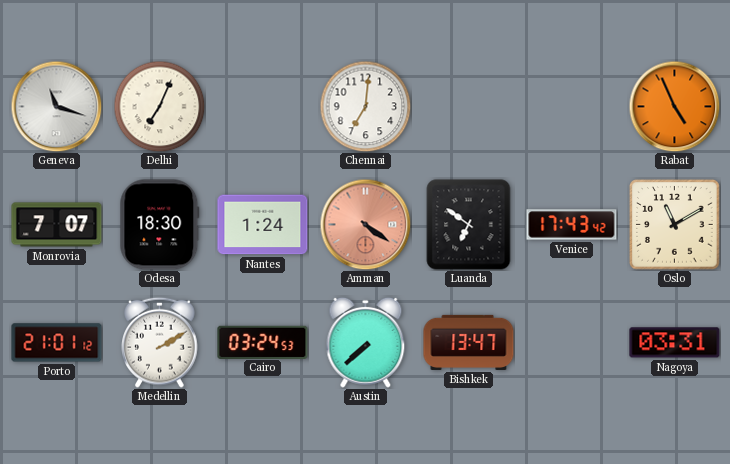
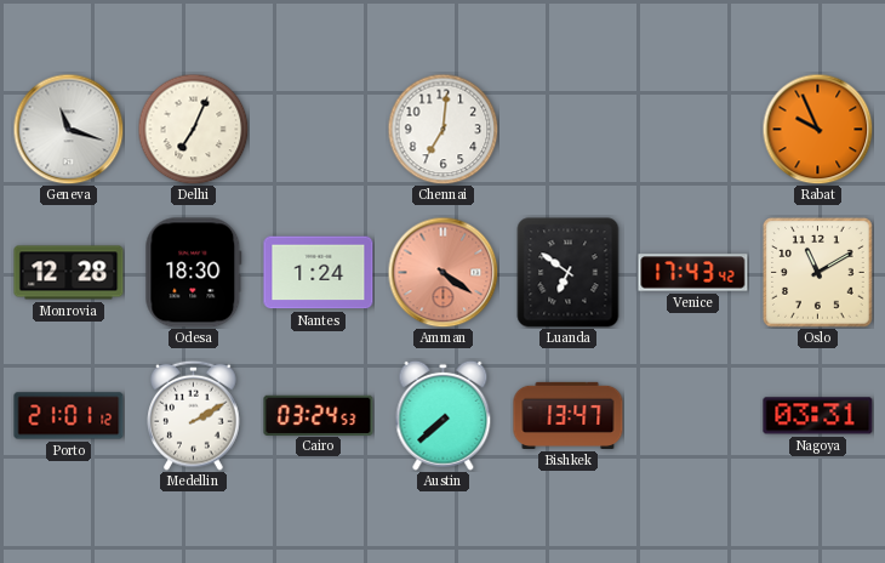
Rabat: 4:56 -> 9:56
Monrovia: 7:07 -> 12:28
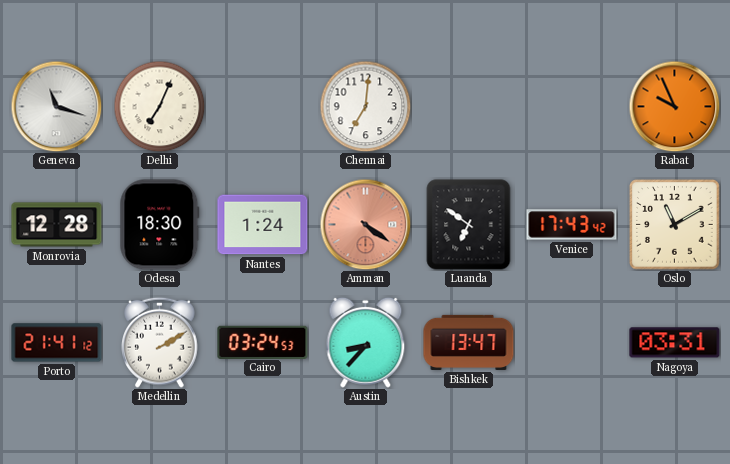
Porto: 21:01 -> 21:41
Austin: 7:38 -> 8:37
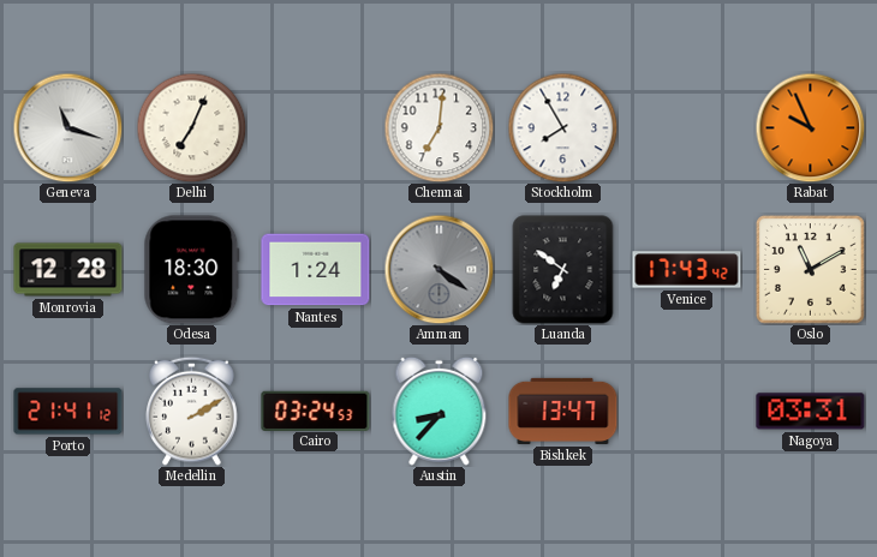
Stockholm: none -> 7:55
Amman dial: salmon -> grey
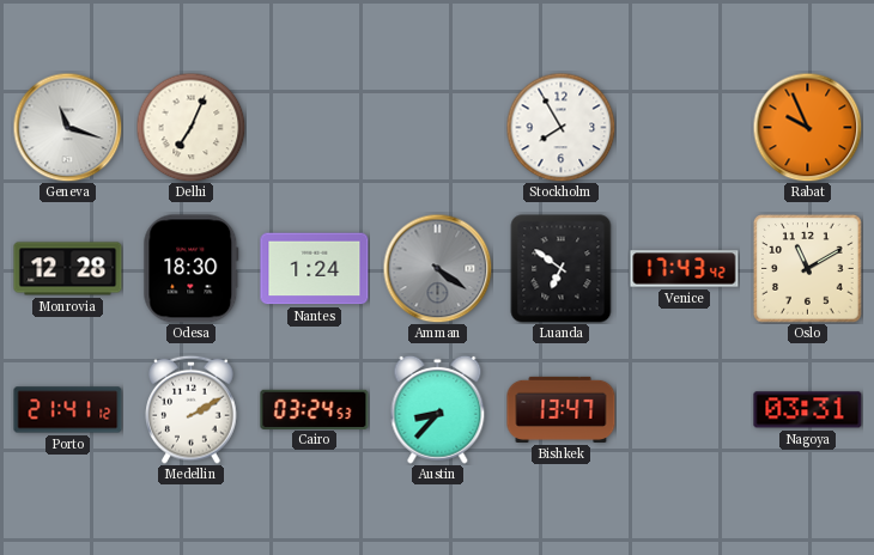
Chennai: 7:01 -> none
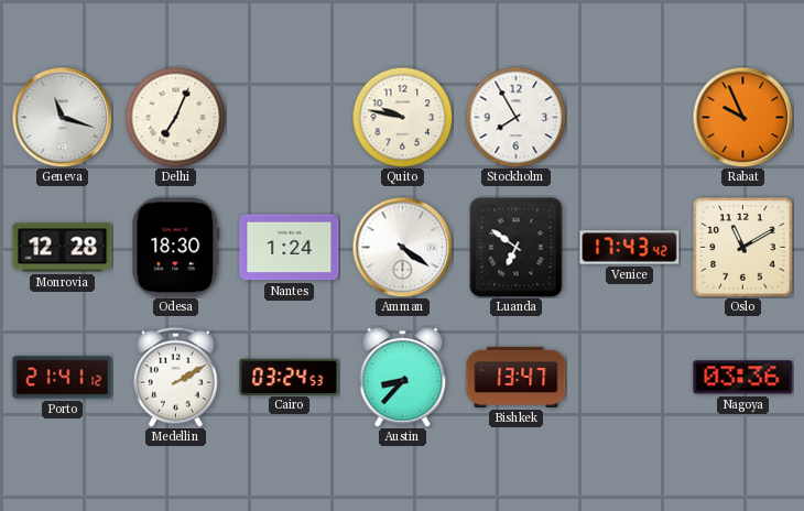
Quito: none -> 9:47
Amman dial: grey -> white
Nagoya: 03:31 -> 03:36
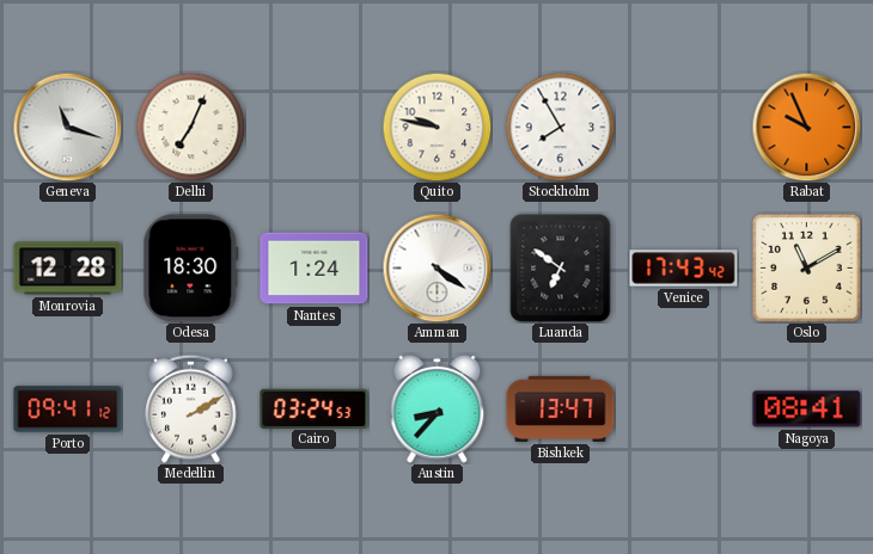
Porto: 21:41 -> 09:41
Nagoya: 03:36 -> 08:41
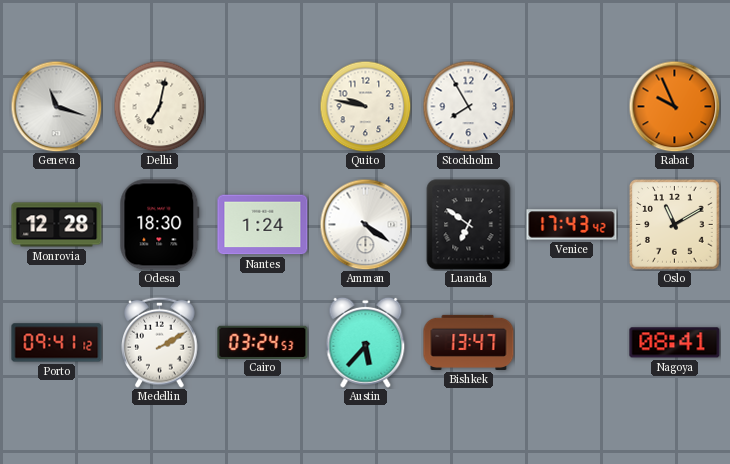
Delhi: 7:04 -> 7:02
Austin: 8:37 -> 5:37
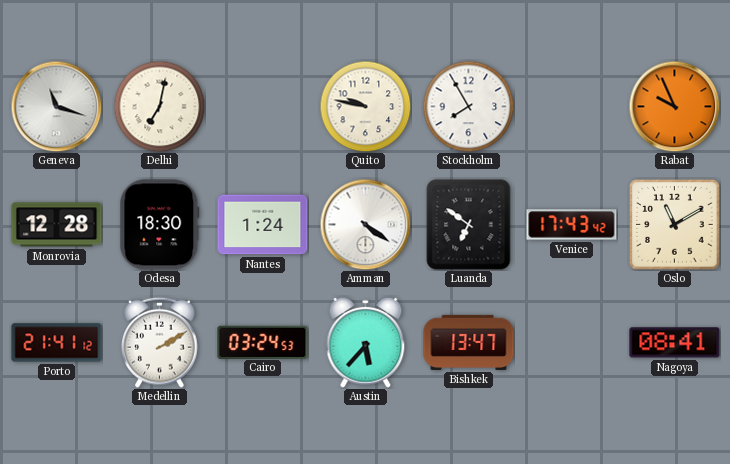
Porto: 09:41 -> 21:41
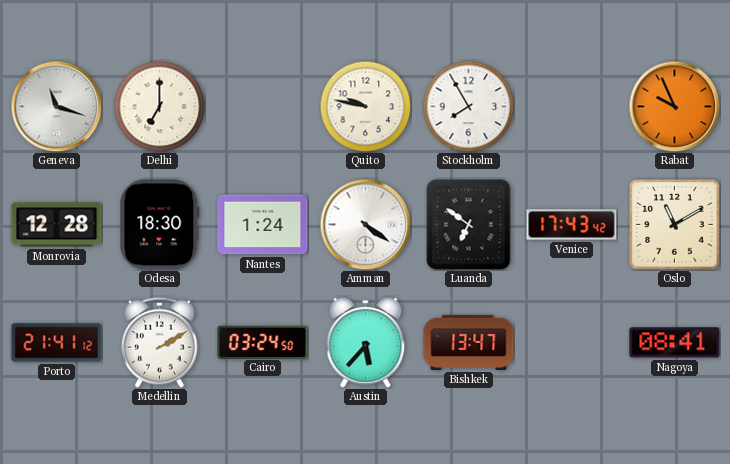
Delhi: 7:02 -> 7:00
Cairo: 03:24:53 -> 03:24:50
